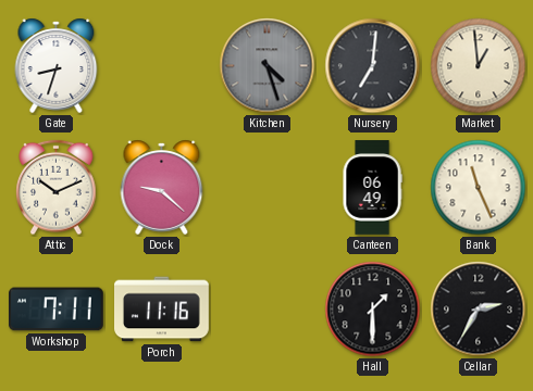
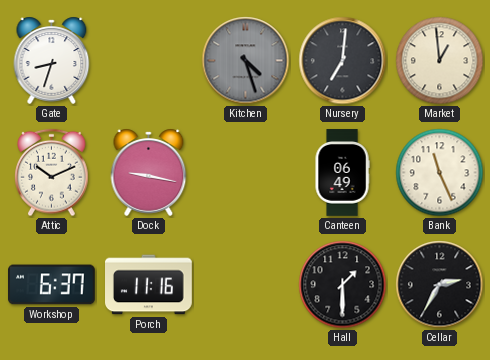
Dock: 9:22 -> 9:17
Workshop: 7:11 -> 6:37
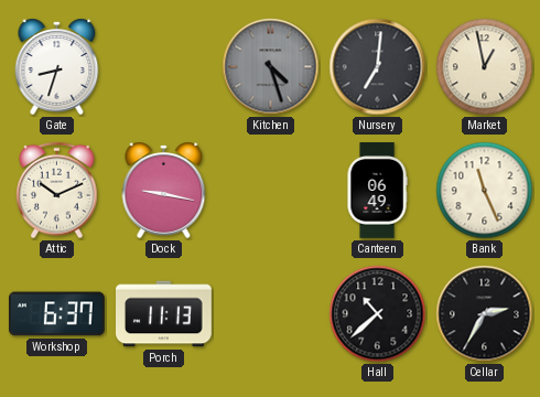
Market: 12:59 -> 12:58
Porch: 11:16 -> 11:13
Hall: 1:30 -> 10:38
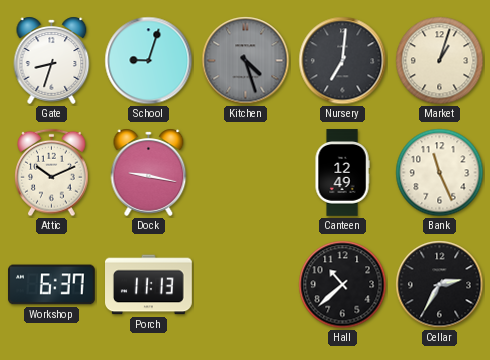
School: none -> 9:03
Market: 12:58 -> 1:03
Canteen: 06:49 -> 12:49
